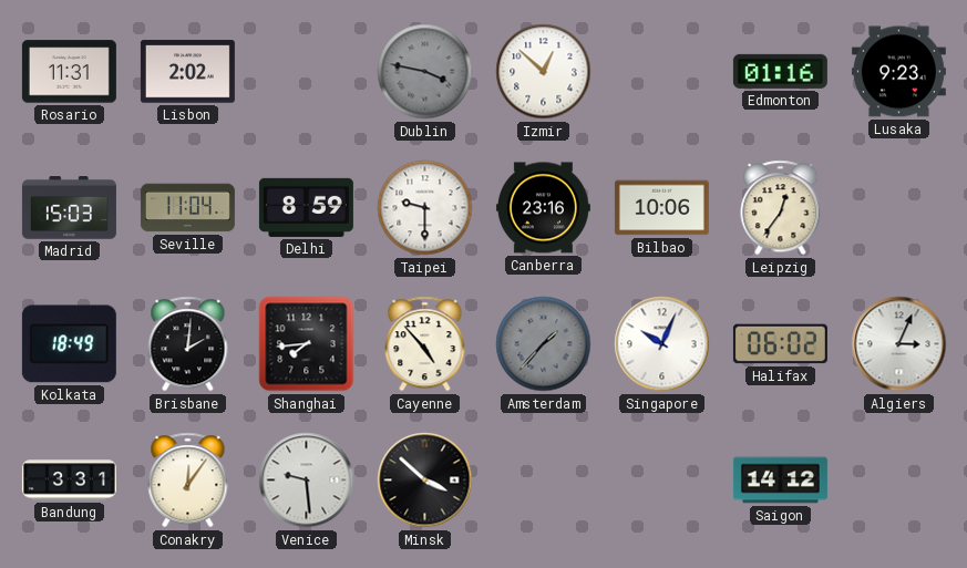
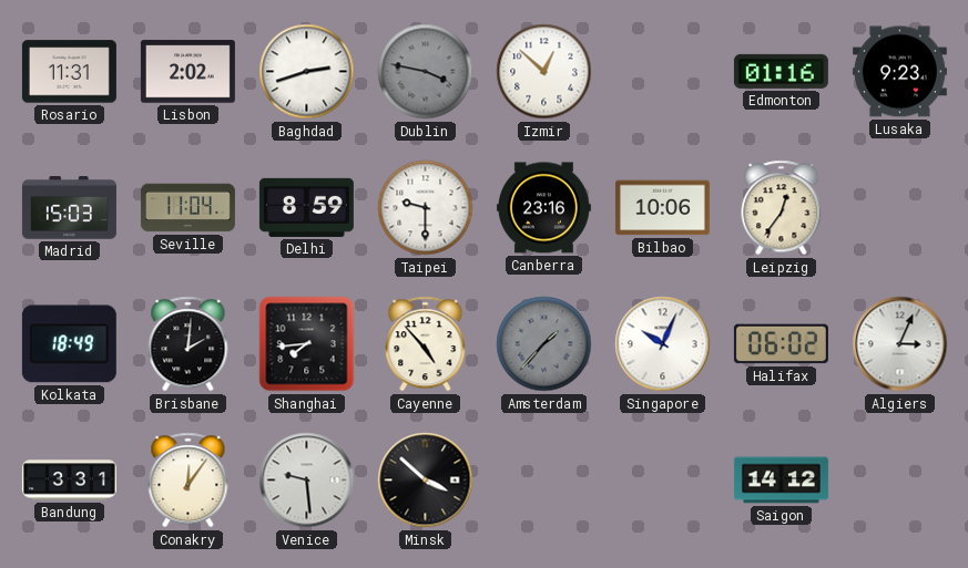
Baghdad: none -> 2:42
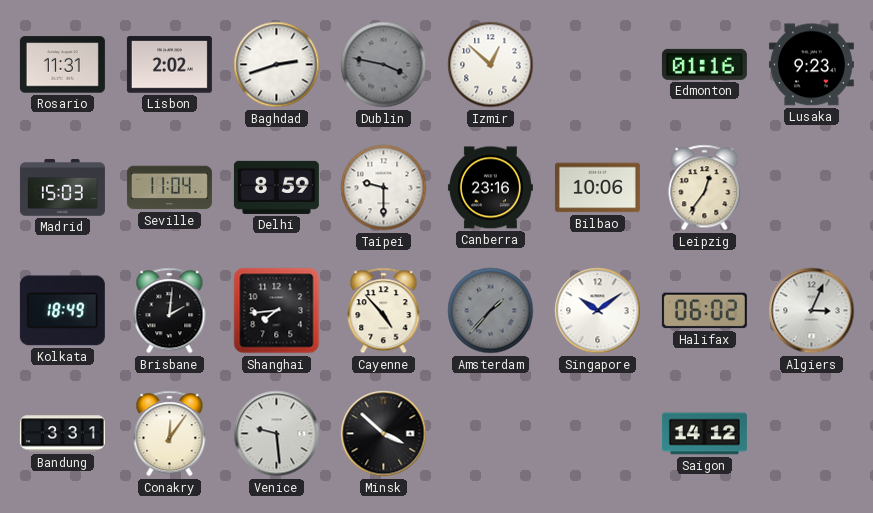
Singapore: 10:04 -> 10:09
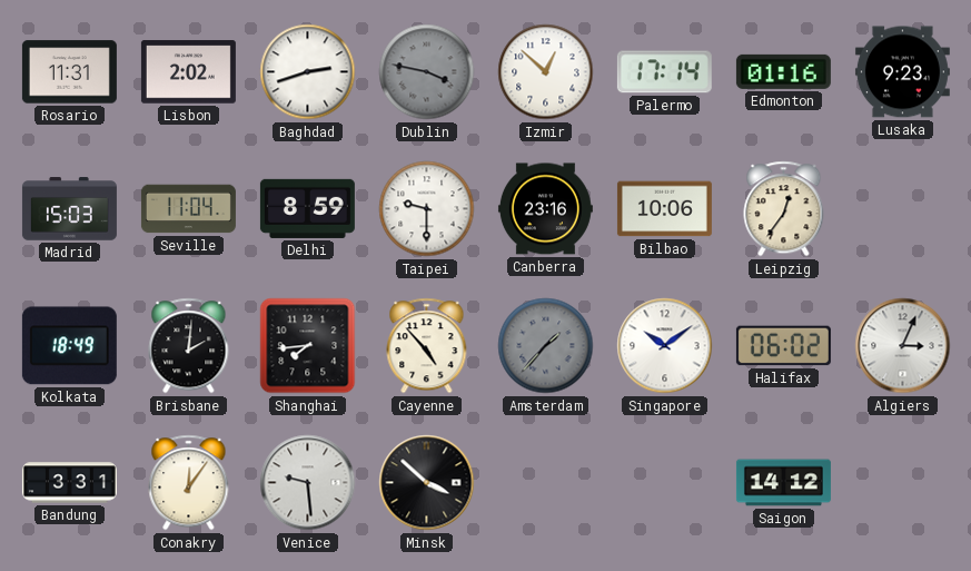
Palermo: none -> 17:14
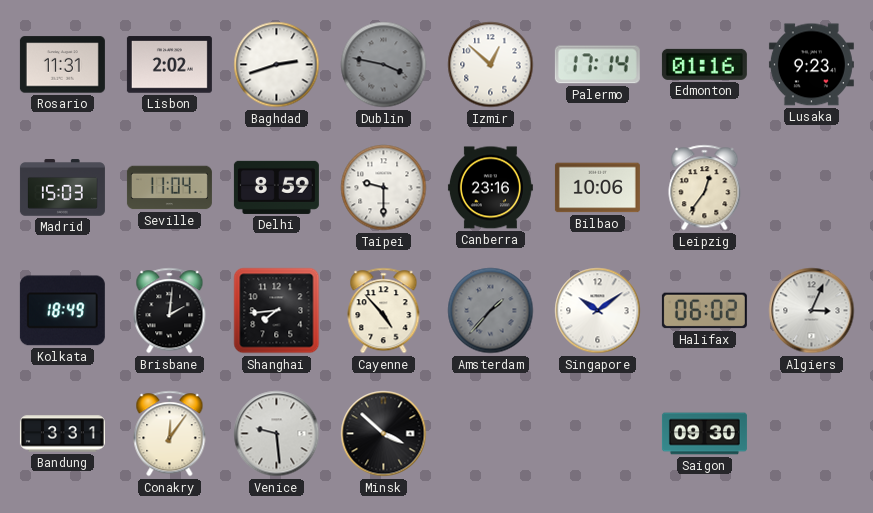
Saigon: 14:12 -> 09:30
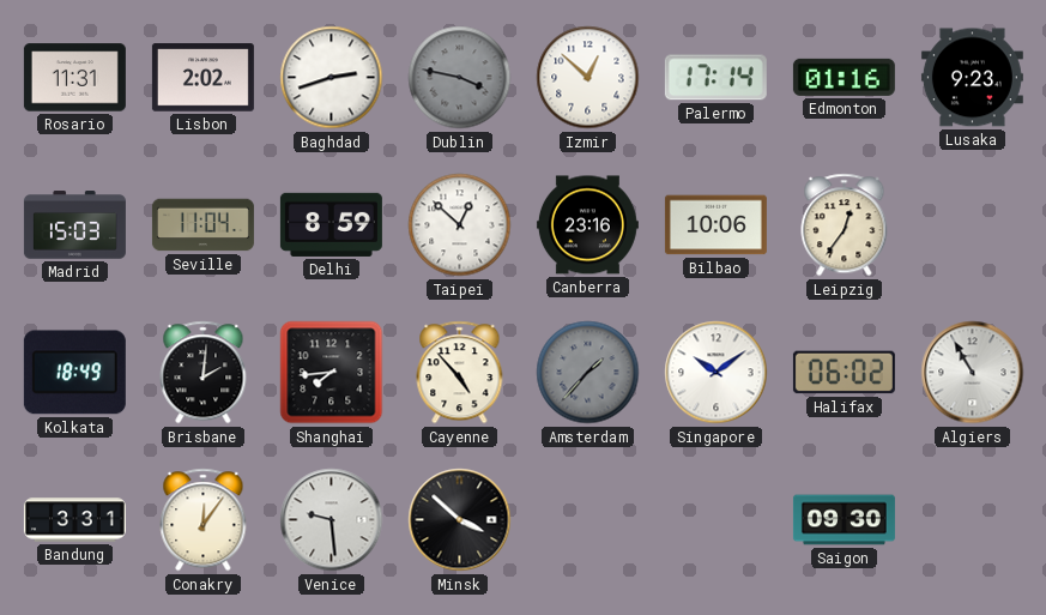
Taipei: 9:30 -> 12:52
Algiers: 3:04 -> 10:55
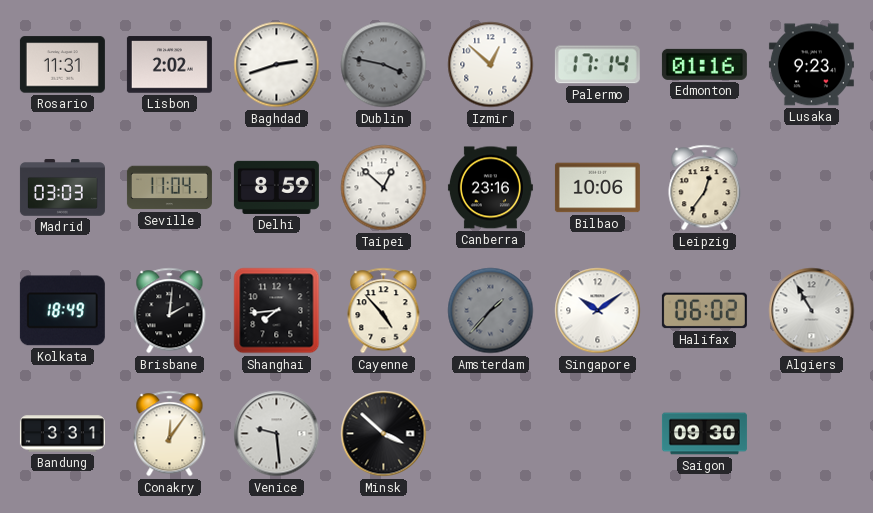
Madrid: 15:03 -> 03:03
